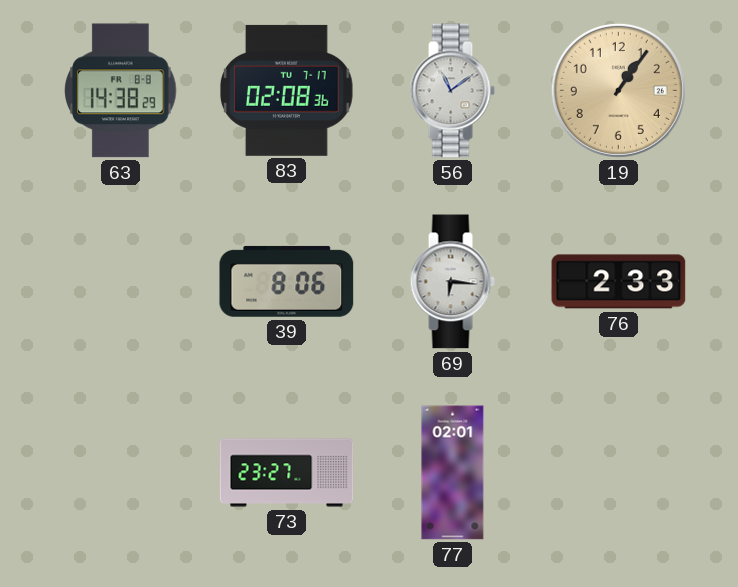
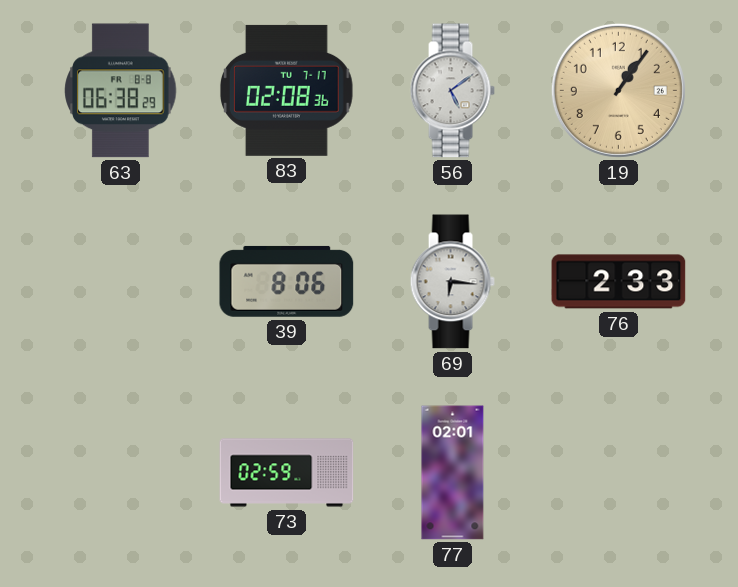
63: 14:38 -> 06:38
56: 11:09 -> 5:09
73: 23:27 -> 02:59
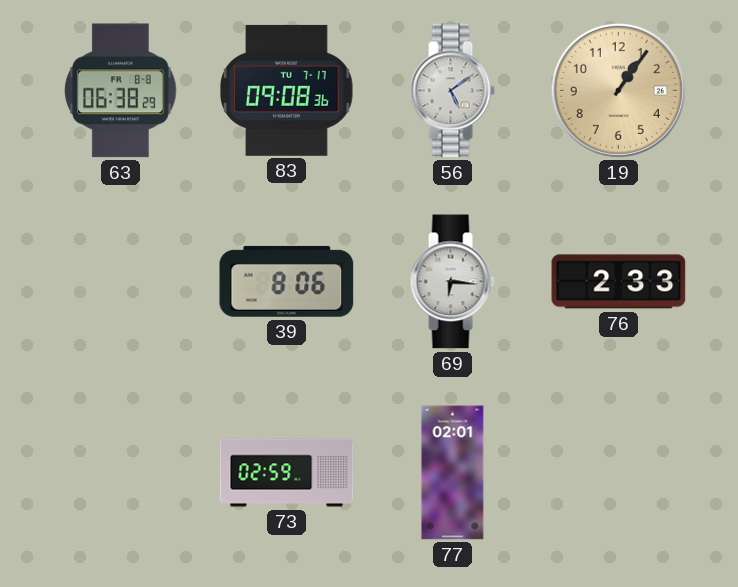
83: 02:08 -> 09:08
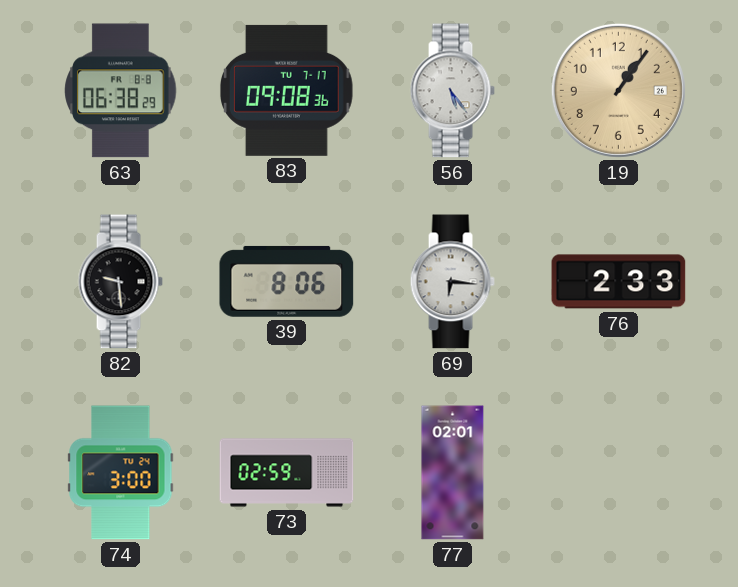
56: 5:09 -> 5:24
82: none -> 9:29
74: none -> 3:00
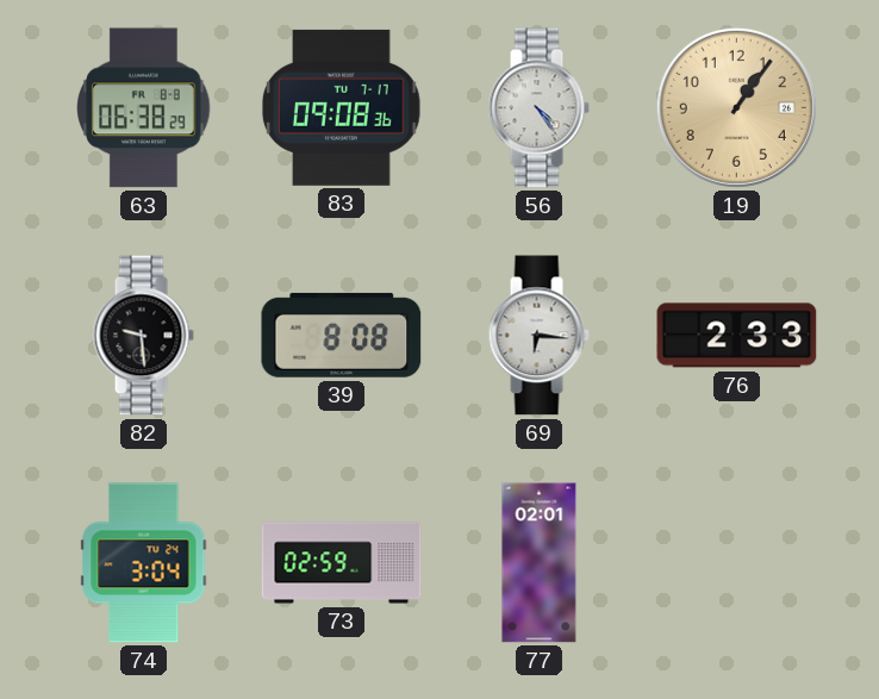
56: 5:24 -> 4:24
39: 8:06 -> 8:08
74: 3:00 -> 3:04
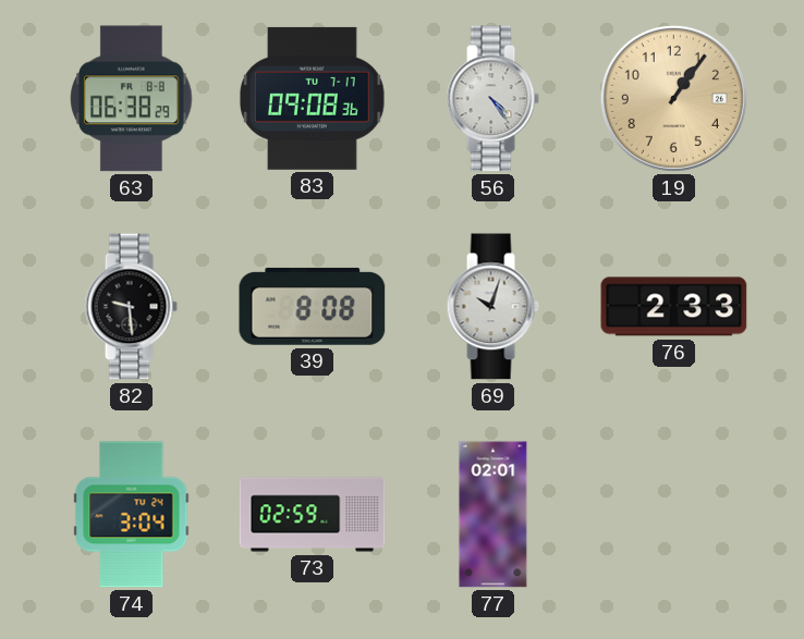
69: 6:16 -> 10:03
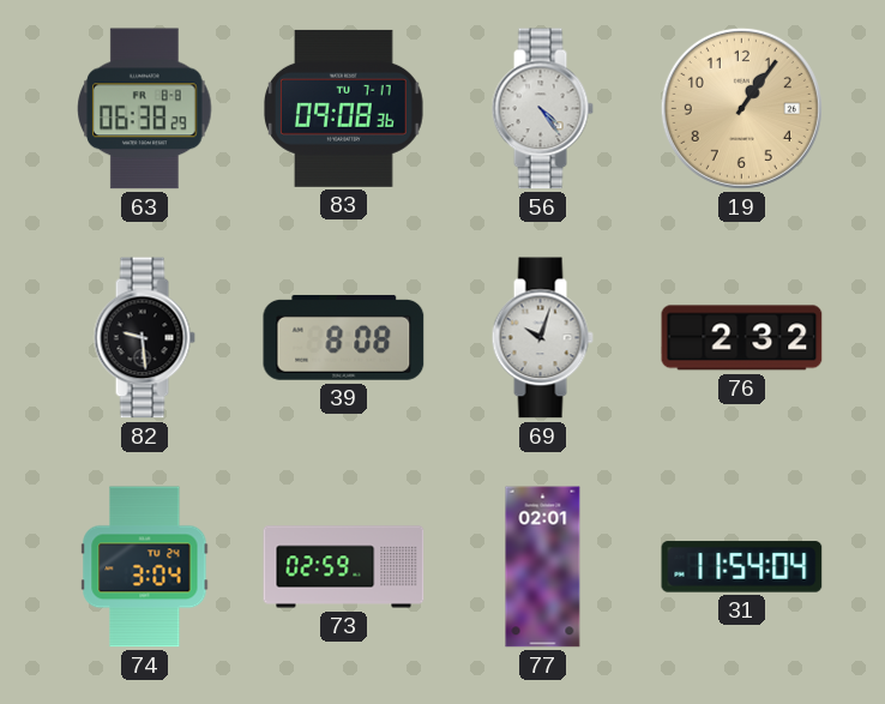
76: 2:33 -> 2:32
31: none -> 11:54
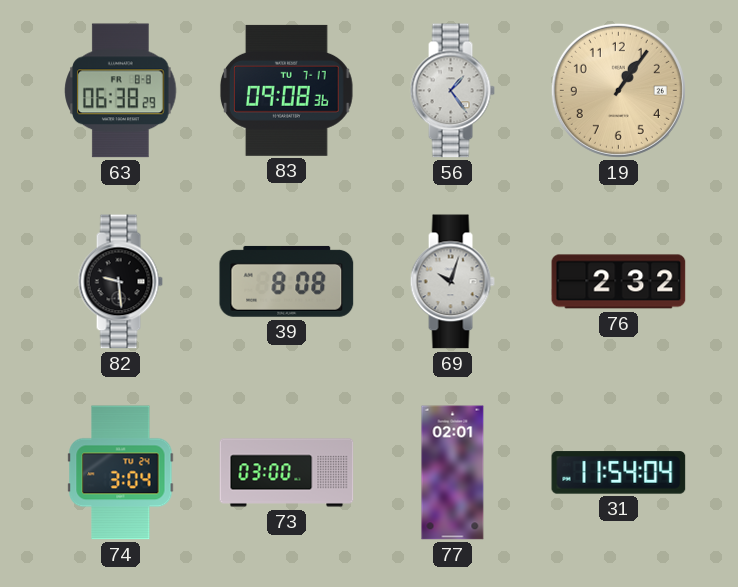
56: 4:24 -> 1:24
73: 02:59 -> 03:00
